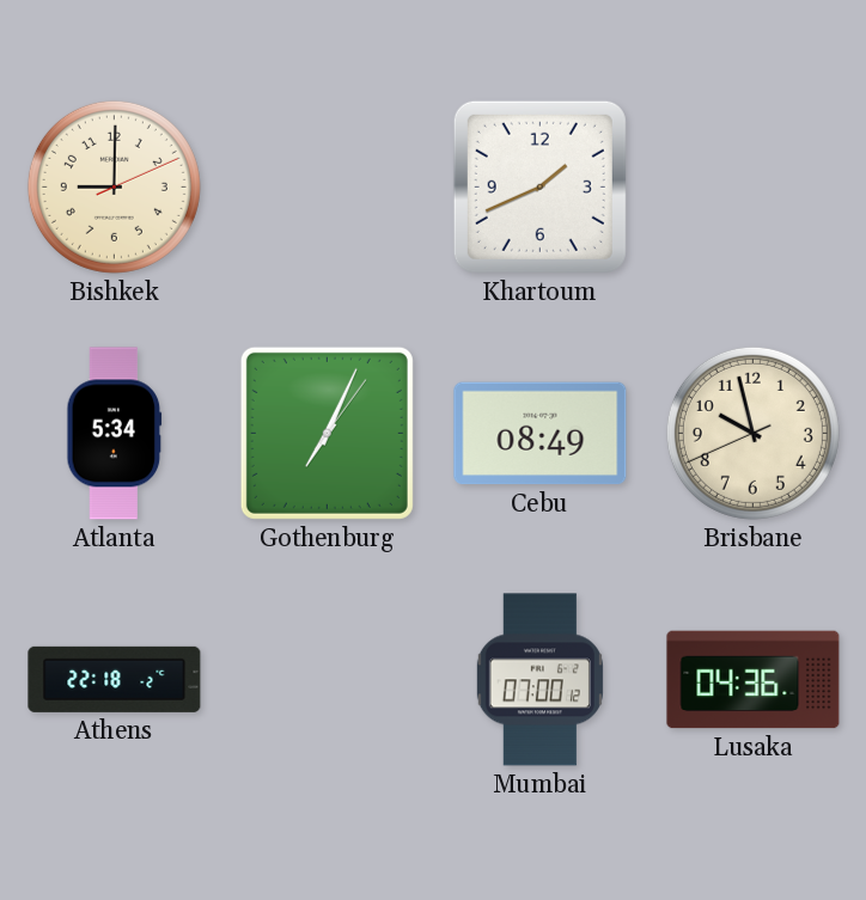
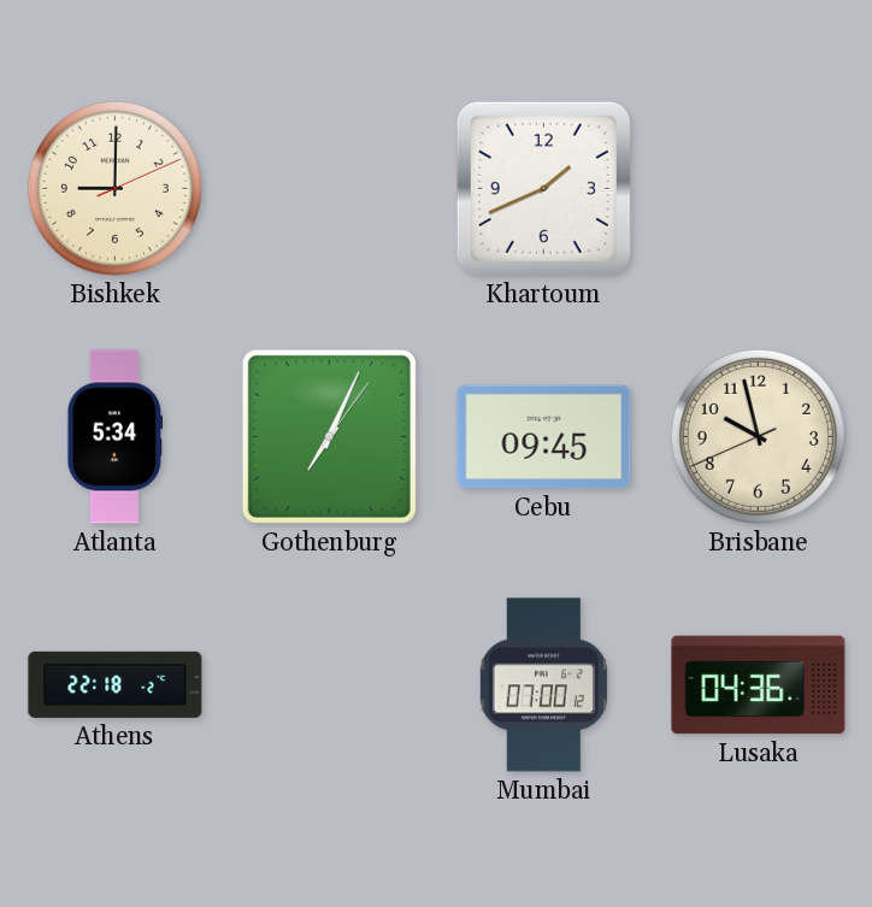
Cebu: 08:49 -> 09:45
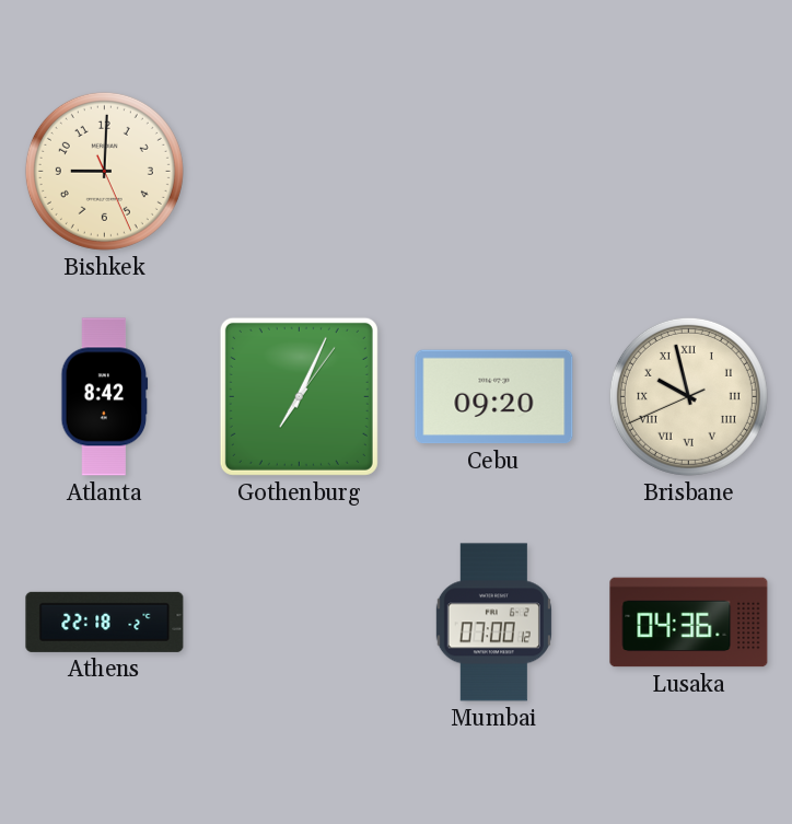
Bishkek: 9:00:11 -> 9:00:26
Khartoum: 1:41 -> none
Atlanta: 5:34 -> 8:42
Cebu: 09:45 -> 09:20
Brisbane numerals: Arabic -> Roman
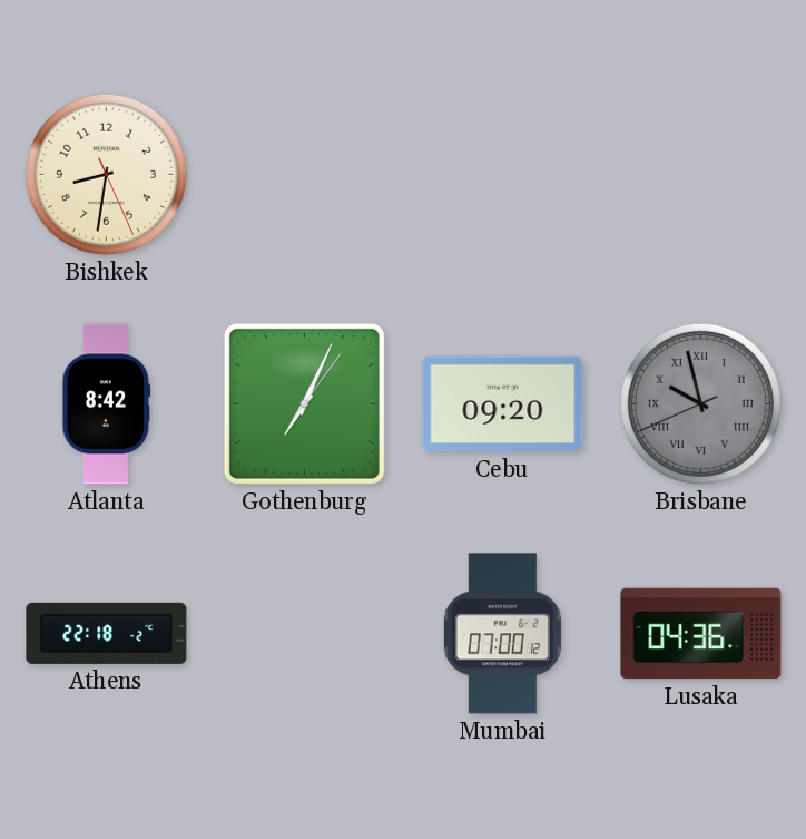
Bishkek: 9:00 -> 8:31
Brisbane dial: cream -> grey
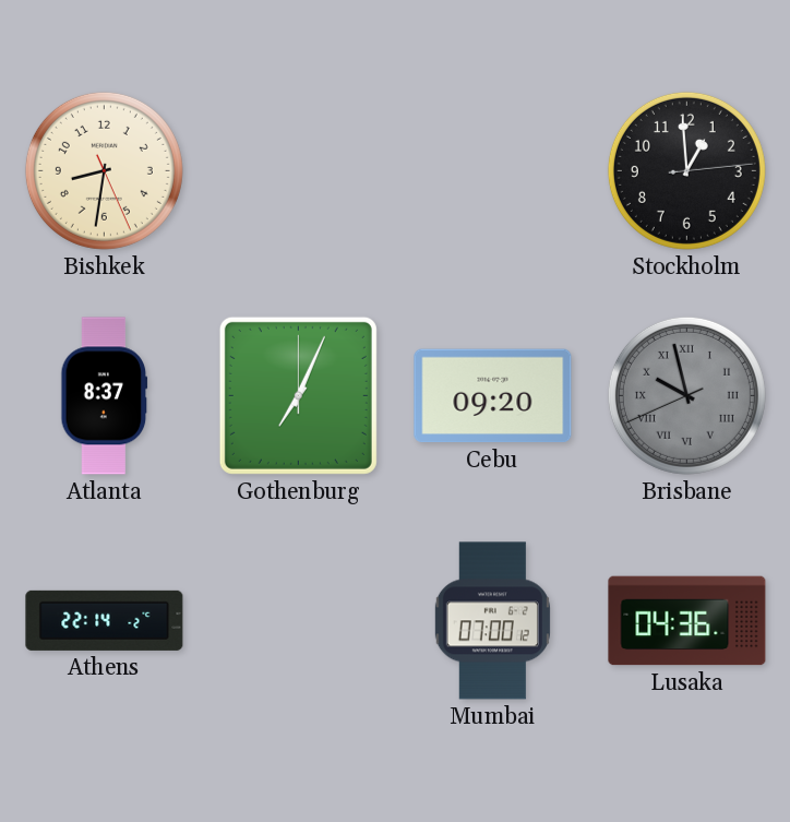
Stockholm: none -> 12:59
Atlanta: 8:42 -> 8:37
Gothenburg: 7:04:06 -> 7:04:00
Athens: 22:18 -> 22:14
